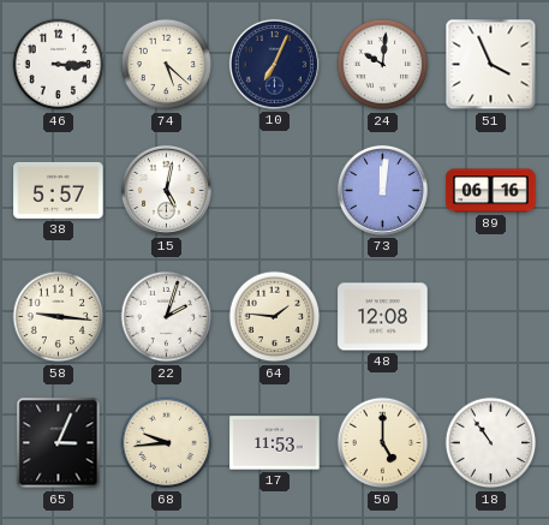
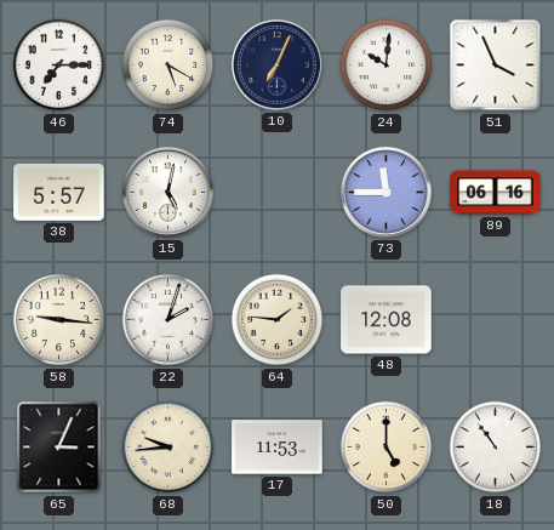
46: 3:15 -> 7:15
74: 5:22 -> 5:20
73: 12:01 -> 11:45
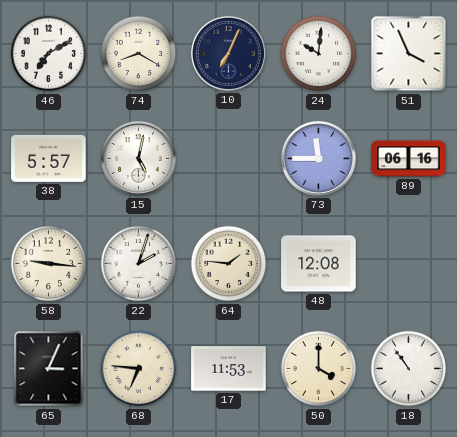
46: 7:15 -> 7:10
74: 5:20 -> 8:20
68: 9:44 -> 6:46
50: 5:00 -> 4:00
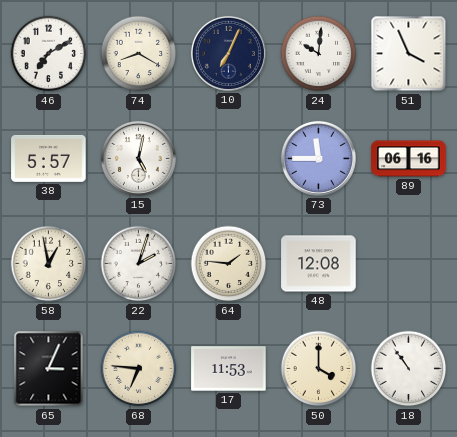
58: 9:16 -> 12:58
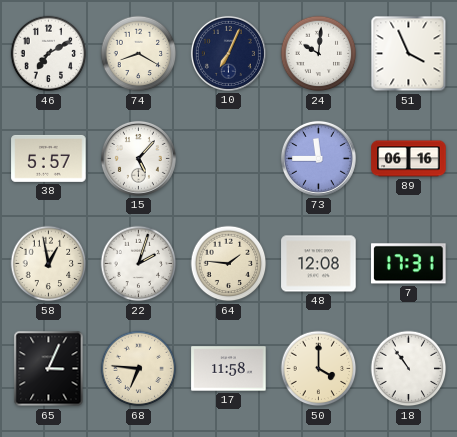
15: 5:02 -> 5:07
7: none -> 17:31
17: 11:53 -> 11:58
